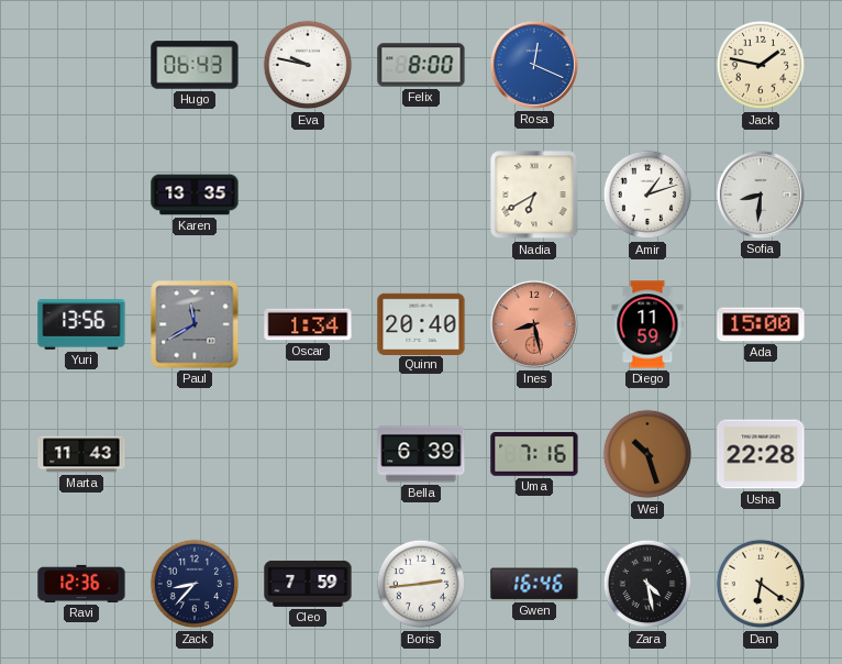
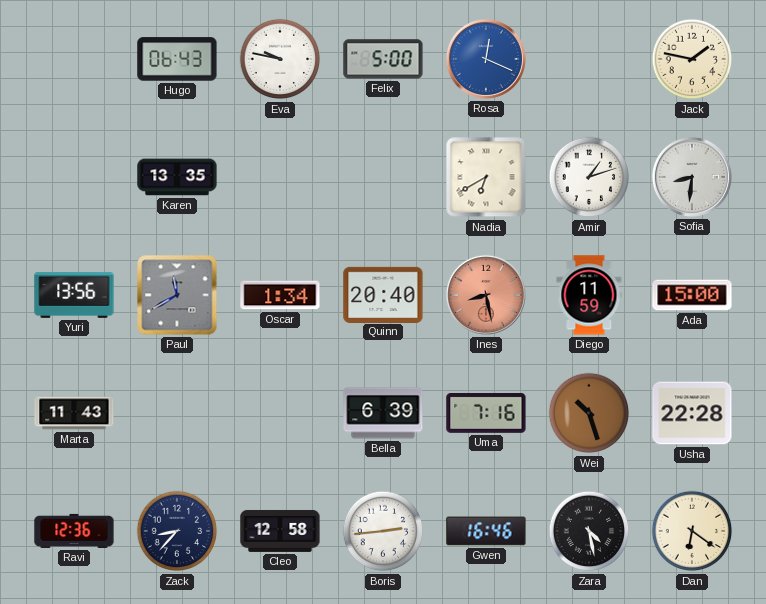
Felix: 8:00 -> 5:00
Cleo: 7:59 -> 12:58
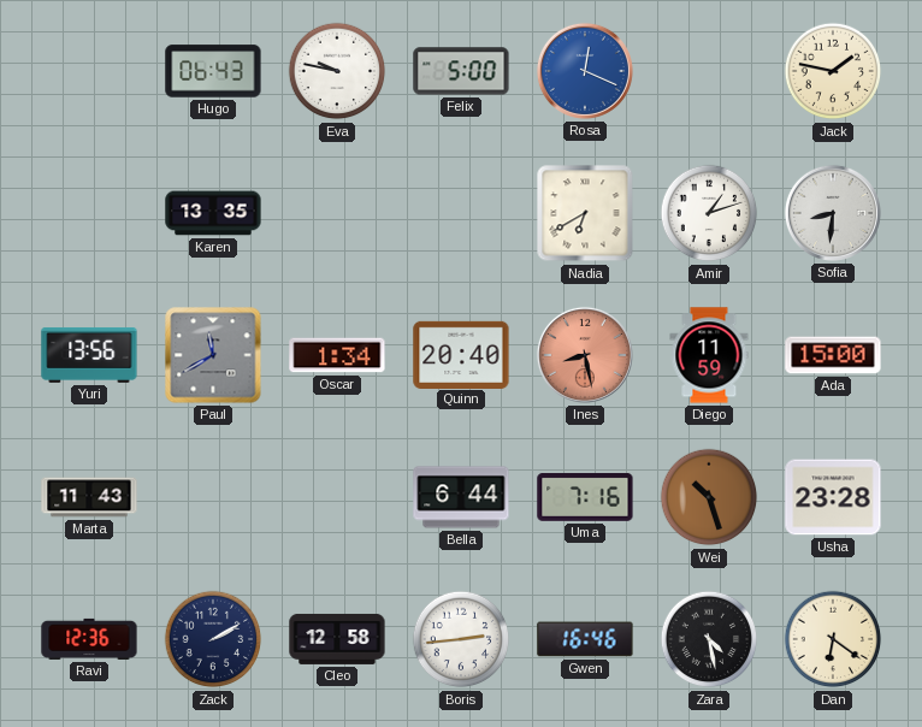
Bella: 6:39 -> 6:44
Usha: 22:28 -> 23:28
Zack: 8:37 -> 2:10
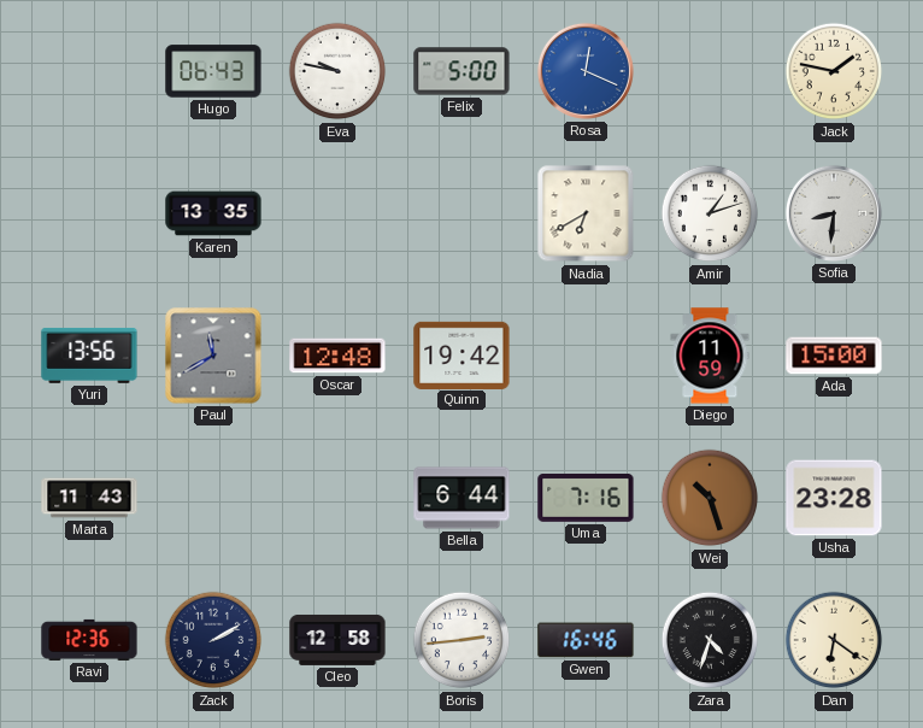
Oscar: 1:34 -> 12:48
Quinn: 20:40 -> 19:42
Ines: 8:28 -> none
Zara: 4:28 -> 4:33
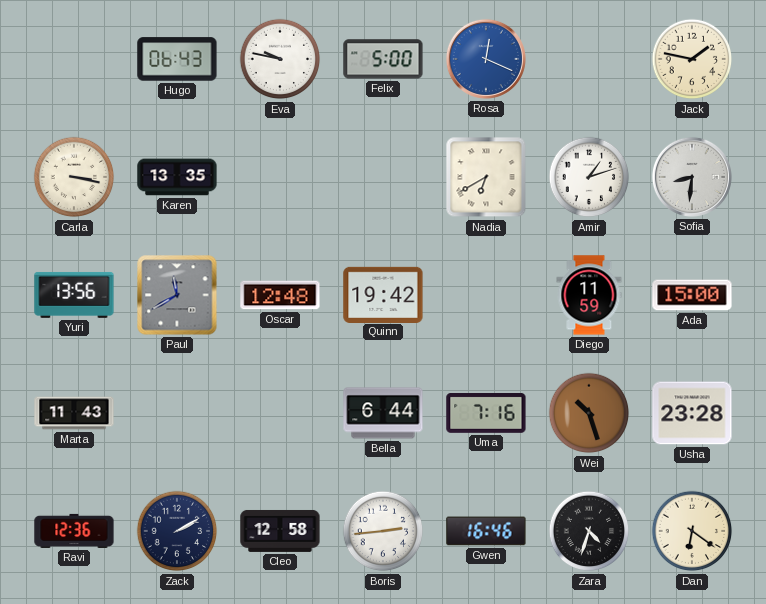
Carla: none -> 3:17
